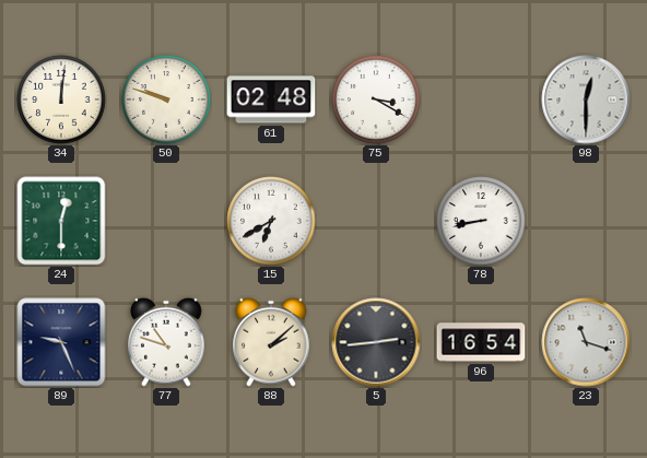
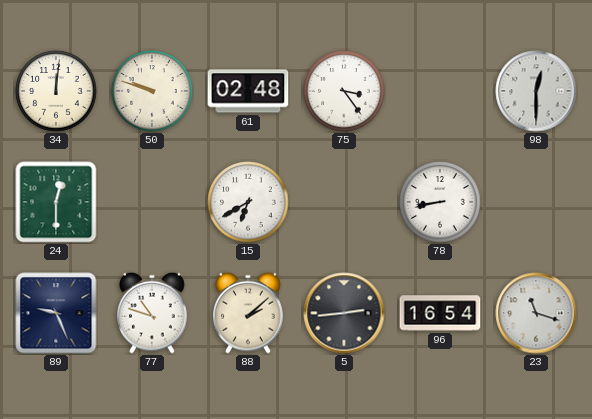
75: 3:20 -> 3:24
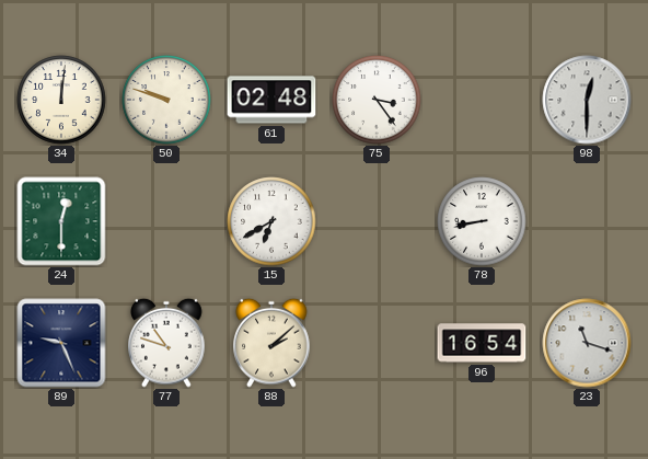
5: 2:44 -> none
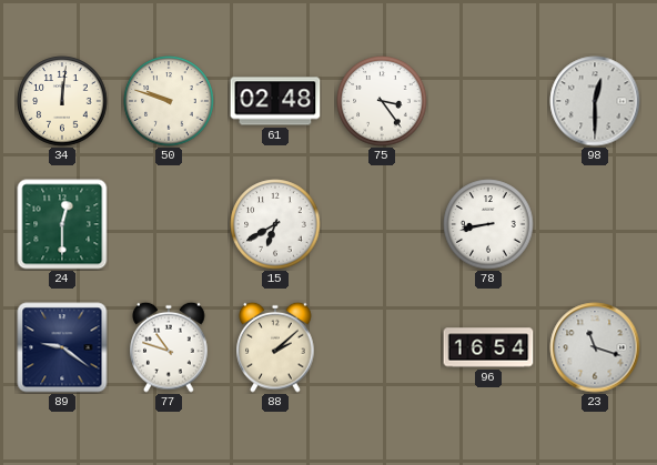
89: 9:26 -> 9:21
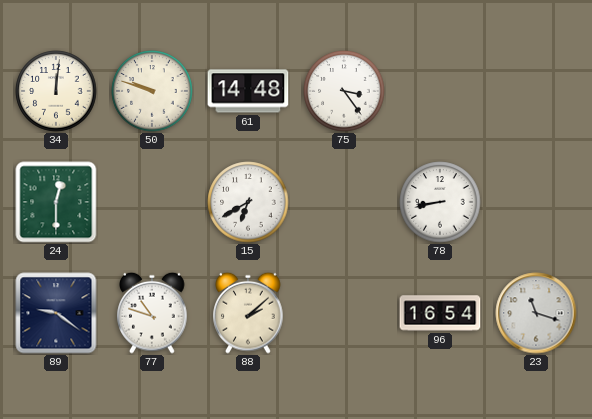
61: 02:48 -> 14:48
98: 12:30 -> none
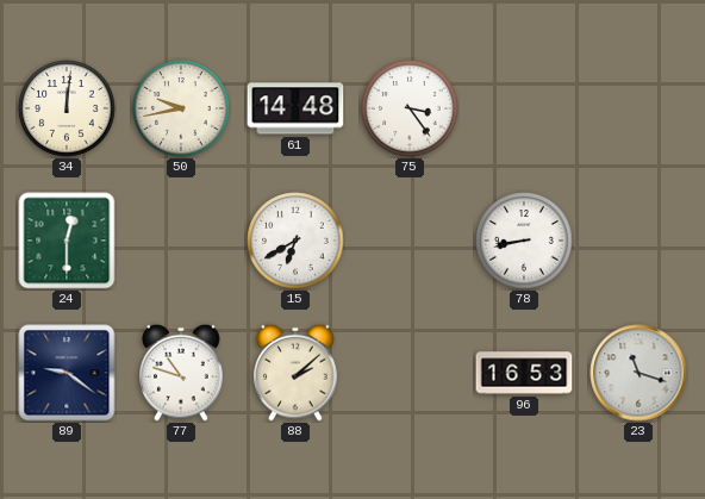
50: 9:48 -> 9:43
96: 16:54 -> 16:53
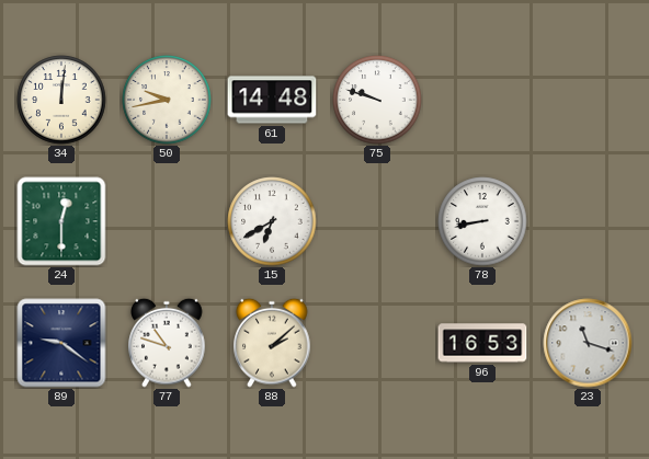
75: 3:24 -> 9:48
